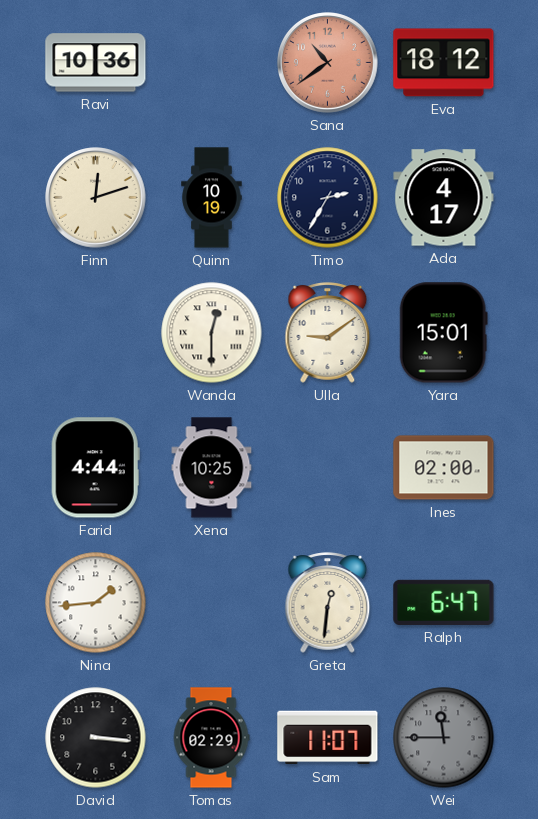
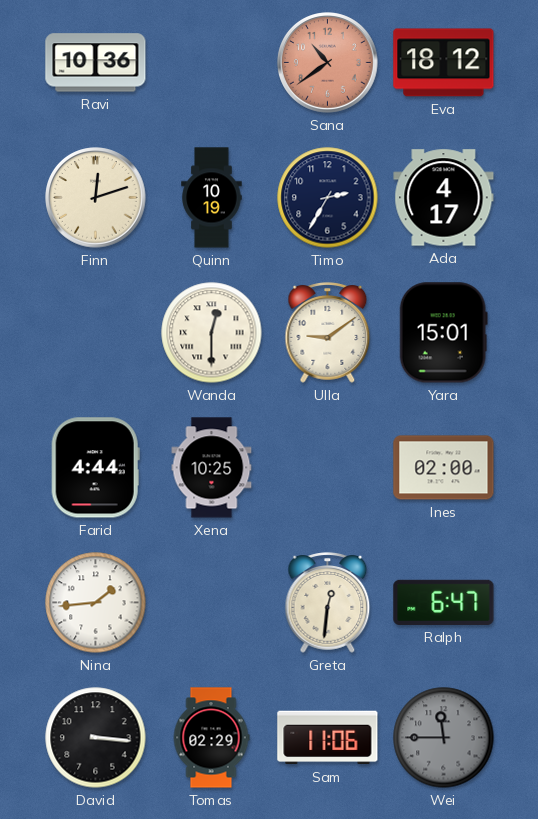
Sam: 11:07 -> 11:06
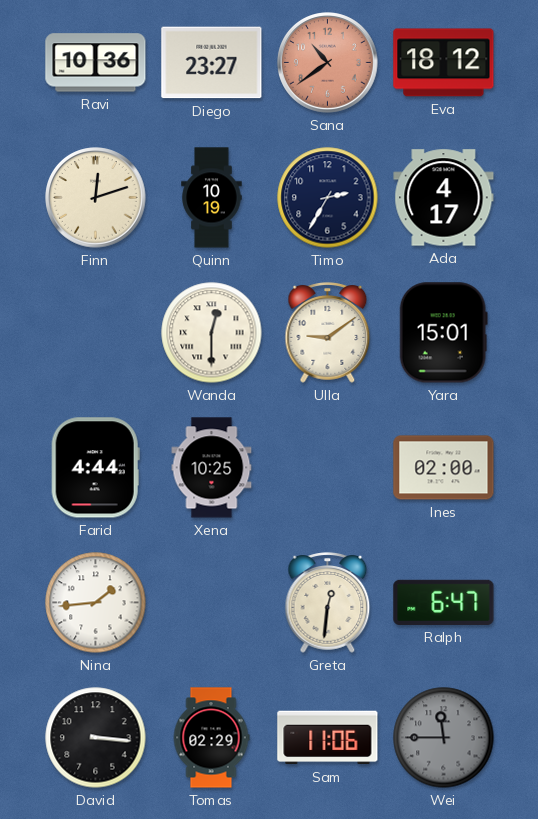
Diego: none -> 23:27
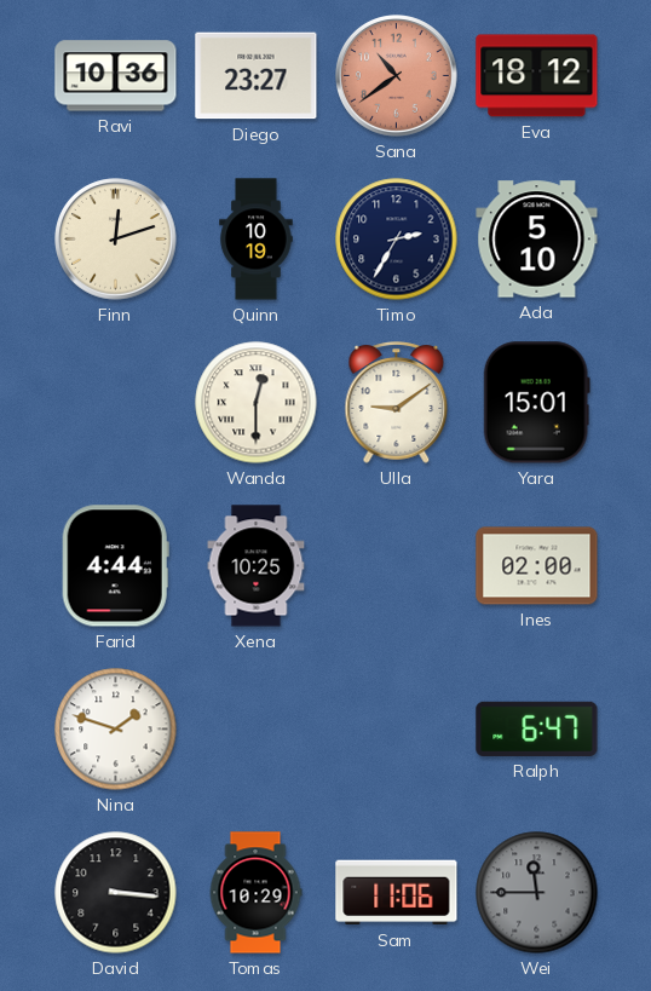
Ada: 4:17 -> 5:10
Nina: 1:44 -> 1:48
Greta: 12:31 -> none
Tomas: 02:29 -> 10:29
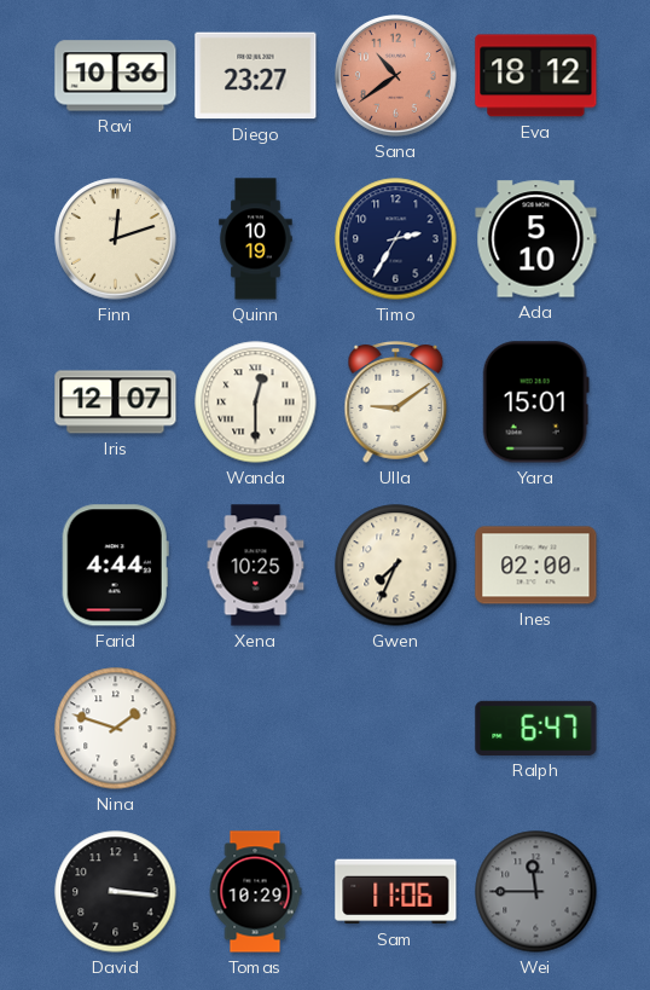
Iris: none -> 12:07
Gwen: none -> 7:34
